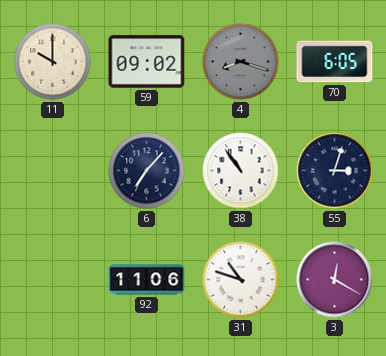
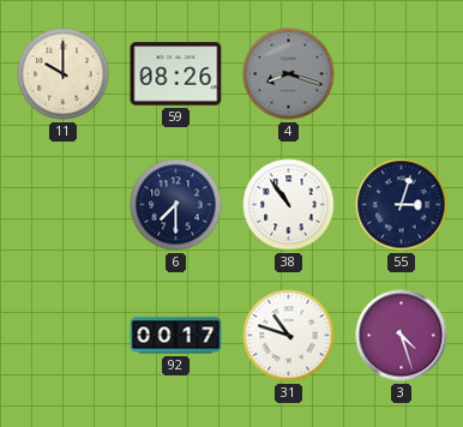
59: 09:02 -> 08:26
70: 6:05 -> none
6: 7:07 -> 7:30
92: 11:06 -> 00:17
3: 12:20 -> 4:27
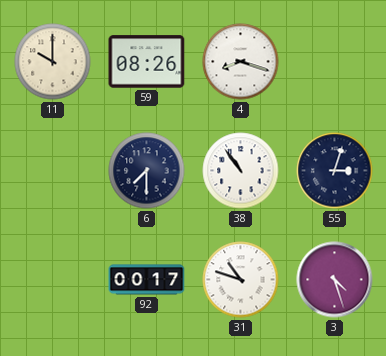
4 dial: grey -> white
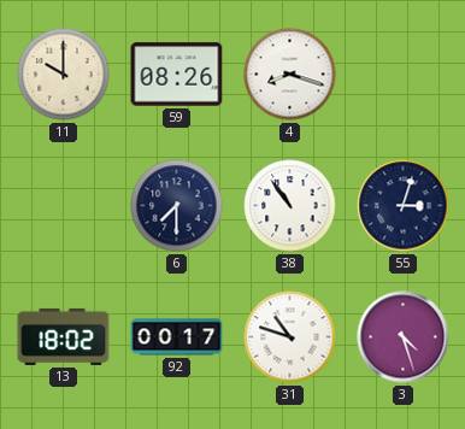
13: none -> 18:02
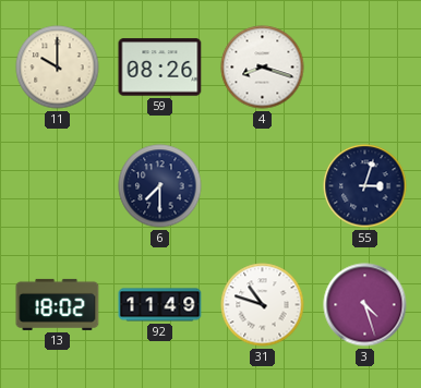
38: 10:54 -> none
92: 00:17 -> 11:49
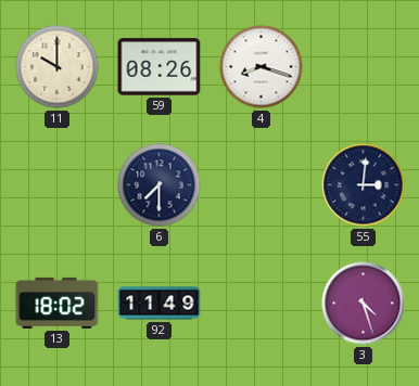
55: 3:03 -> 3:01
31: 10:48 -> none
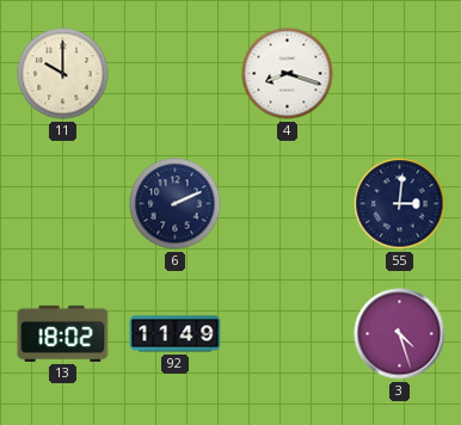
59: 08:26 -> none
6: 7:30 -> 2:11
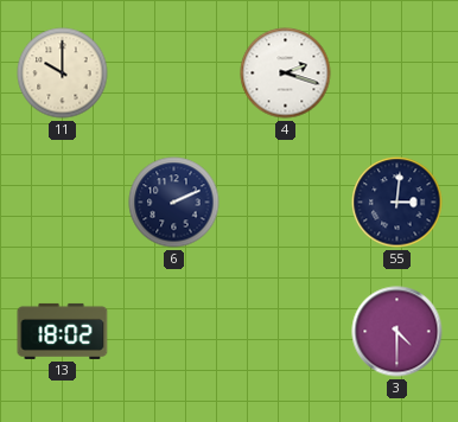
4: 8:18 -> 2:18
92: 11:49 -> none
3: 4:27 -> 4:30
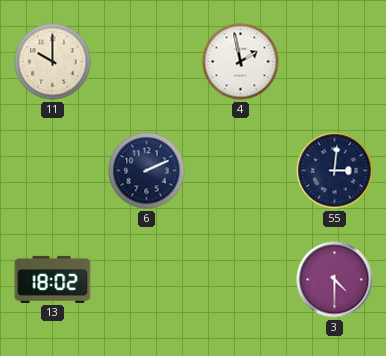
4: 2:18 -> 1:58
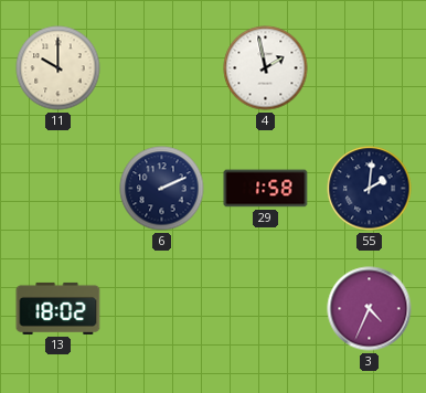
29: none -> 1:58
55: 3:01 -> 2:01
3: 4:30 -> 4:34
